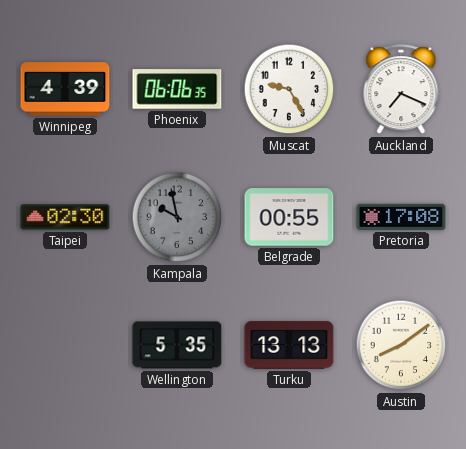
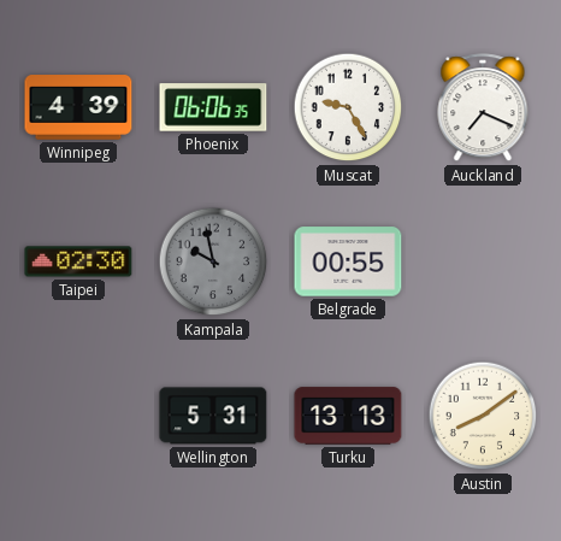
Pretoria: 17:08 -> none
Wellington: 5:35 -> 5:31
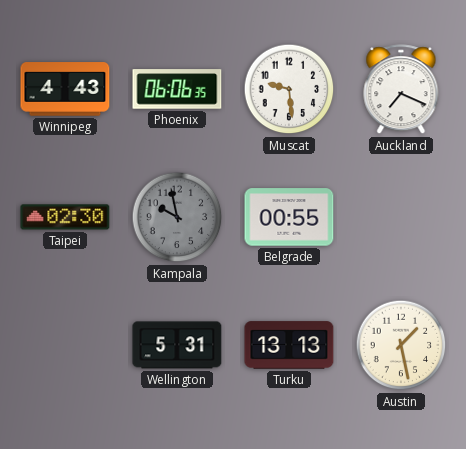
Winnipeg: 4:39 -> 4:43
Muscat: 9:25 -> 9:29
Austin: 8:09 -> 1:28
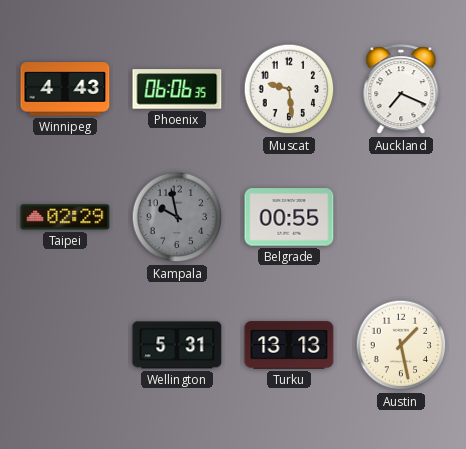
Taipei: 02:30 -> 02:29
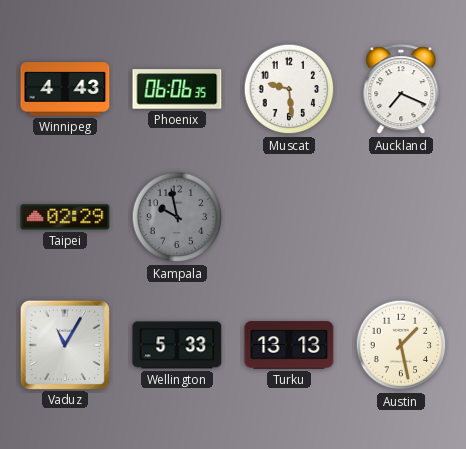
Belgrade: 00:55 -> none
Vaduz: none -> 11:05
Wellington: 5:31 -> 5:33
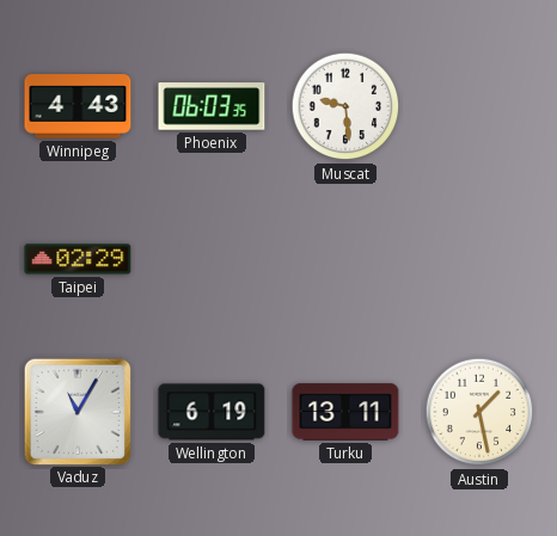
Phoenix: 06:06 -> 06:03
Auckland: 7:19 -> none
Kampala: 9:58 -> none
Wellington: 5:33 -> 6:19
Turku: 13:13 -> 13:11
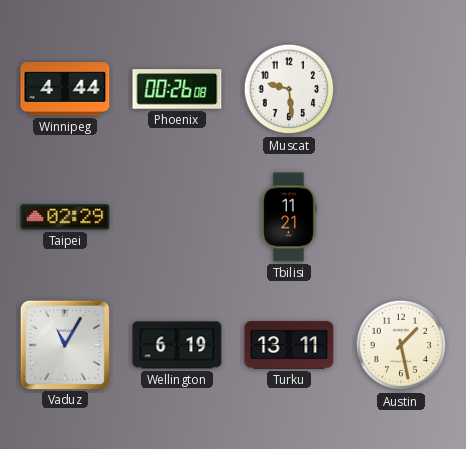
Winnipeg: 4:43 -> 4:44
Phoenix: 06:03 -> 00:26
Tbilisi: none -> 11:21
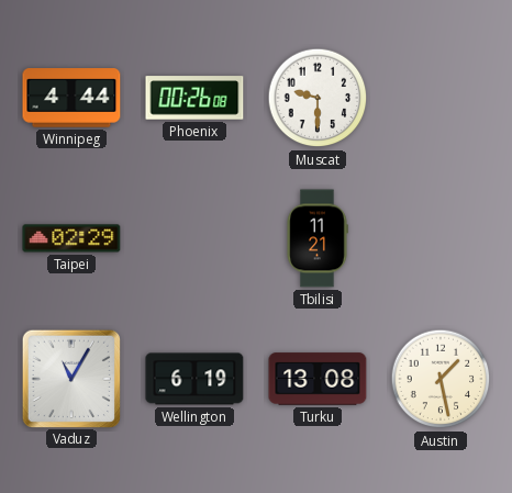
Muscat: 9:29 -> 9:30
Turku: 13:11 -> 13:08
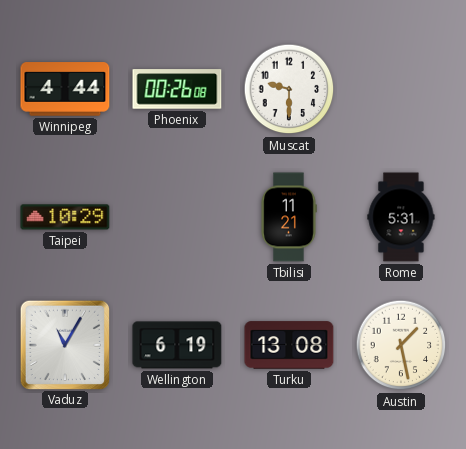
Taipei: 02:29 -> 10:29
Rome: none -> 5:31
